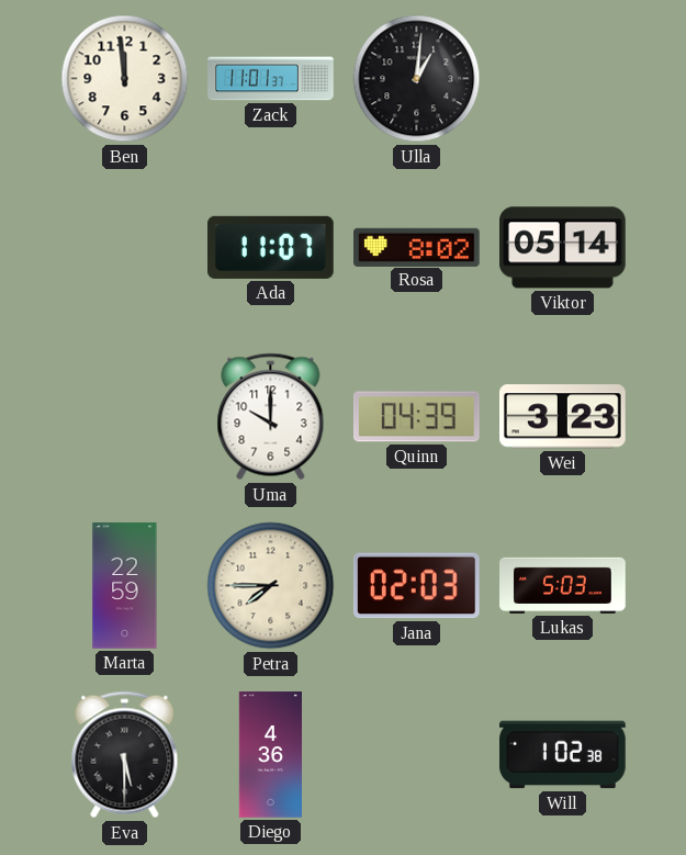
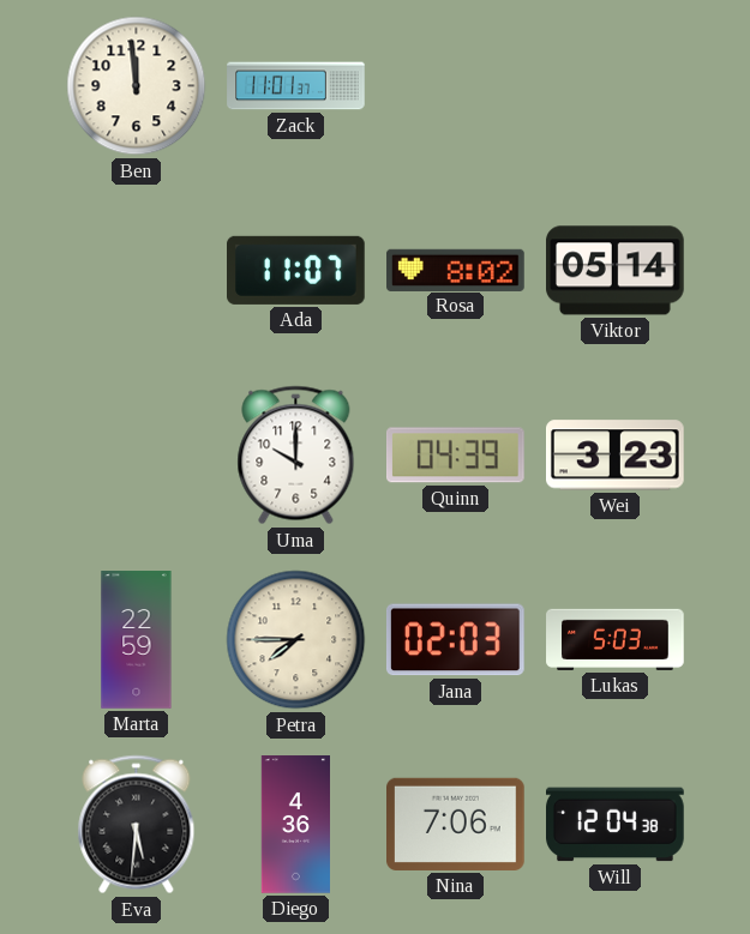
Ulla: 1:01 -> none
Eva: 5:30 -> 5:31
Nina: none -> 7:06
Will: 1:02 -> 12:04
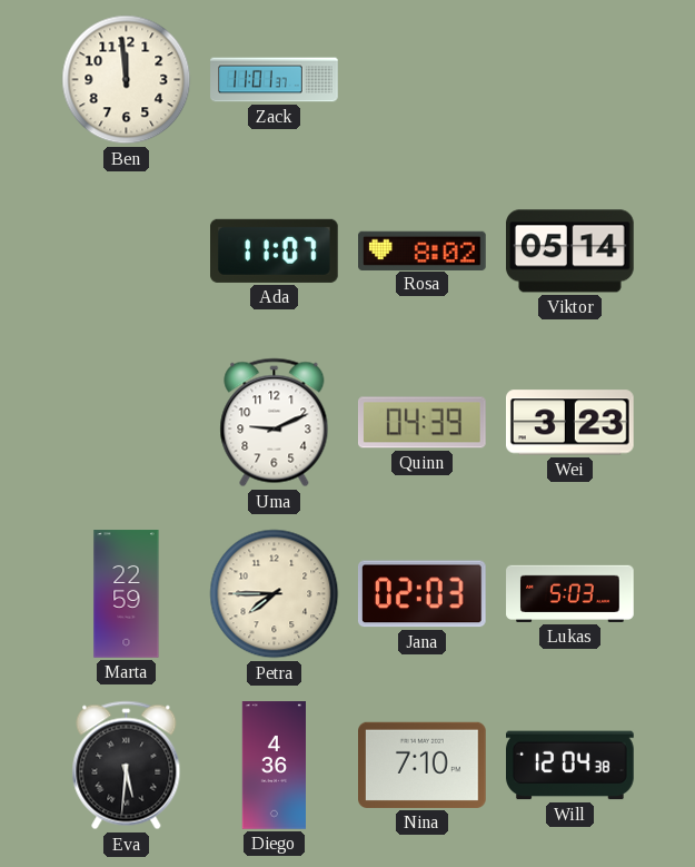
Uma: 10:00 -> 9:11
Nina: 7:06 -> 7:10
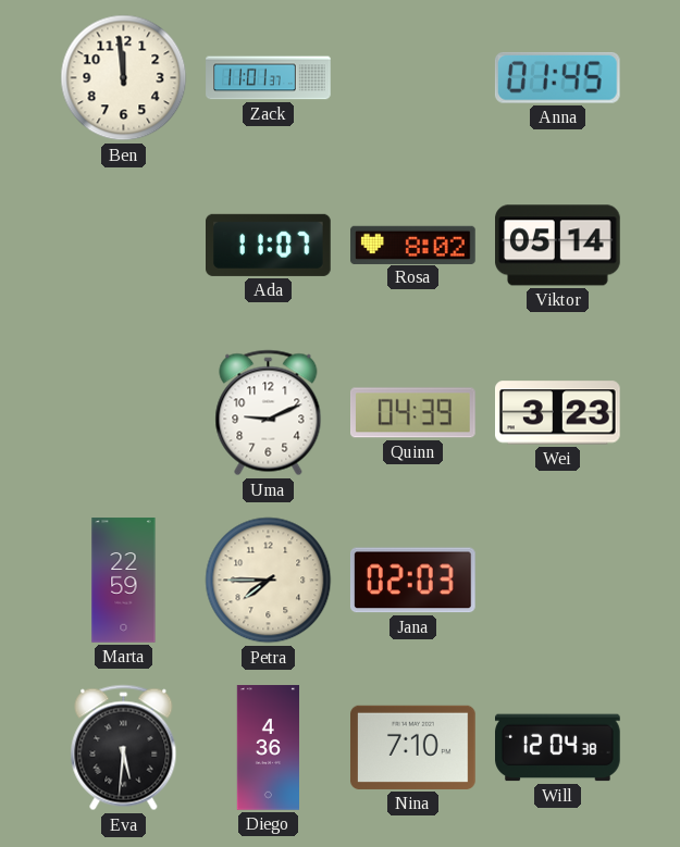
Anna: none -> 01:45
Lukas: 5:03 -> none
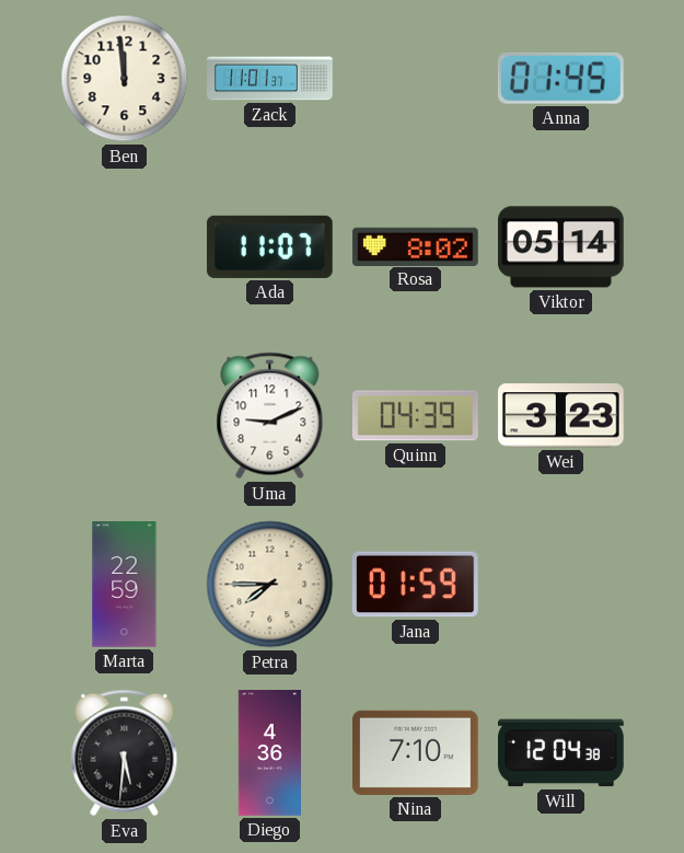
Jana: 02:03 -> 01:59
